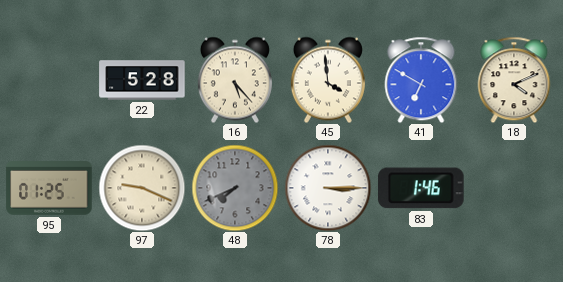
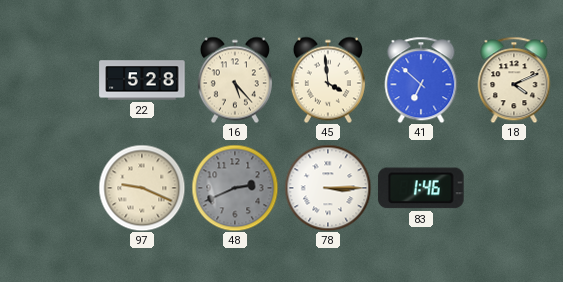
41: 6:50 -> 6:52
95: 01:25 -> none
48: 7:41 -> 2:41
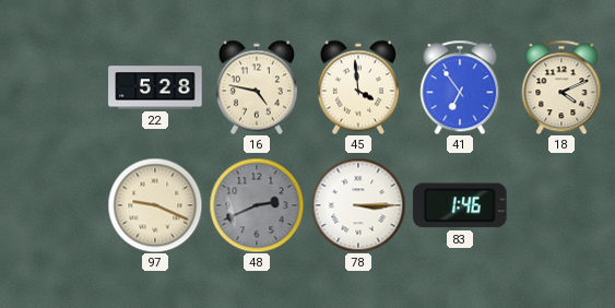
16: 5:23 -> 4:47
41: 6:52 -> 6:54
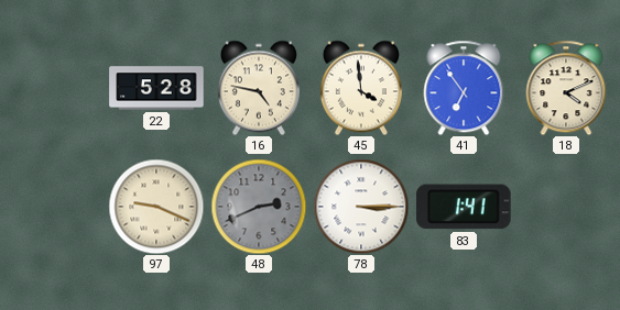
83: 1:46 -> 1:41
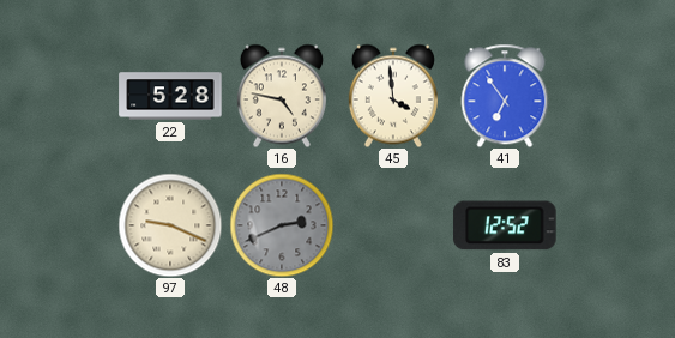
18: 4:11 -> none
78: 3:15 -> none
83: 1:41 -> 12:52
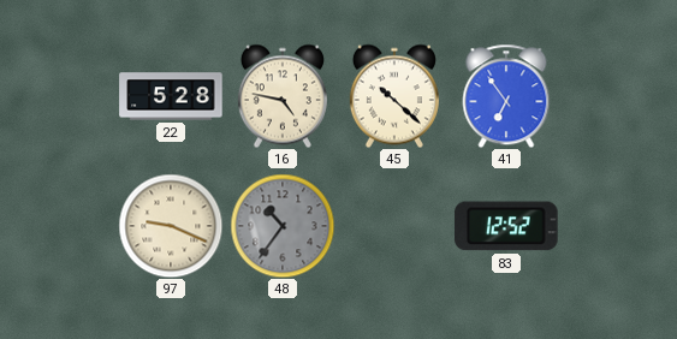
45: 3:59 -> 10:22
48: 2:41 -> 10:36
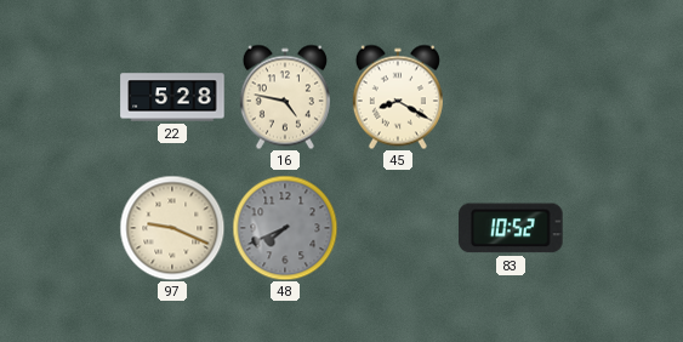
45: 10:22 -> 8:20
41: 6:54 -> none
48: 10:36 -> 7:41
83: 12:52 -> 10:52
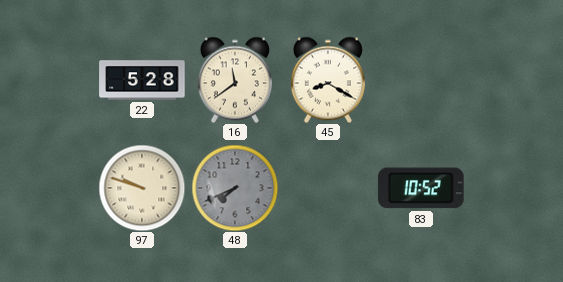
16: 4:47 -> 11:39
97: 9:19 -> 9:48
